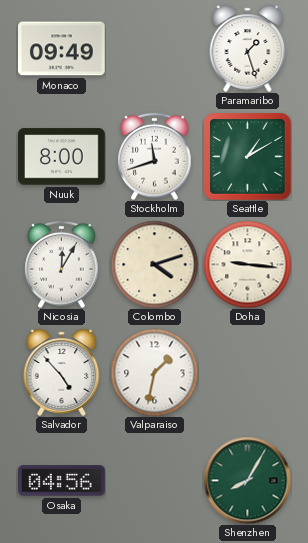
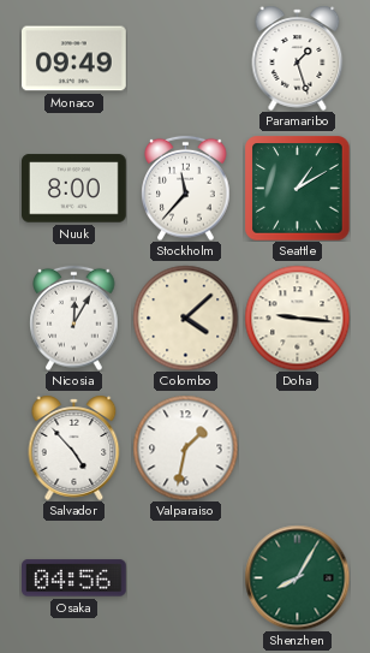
Stockholm: 11:42 -> 11:37
Colombo: 4:12 -> 4:08
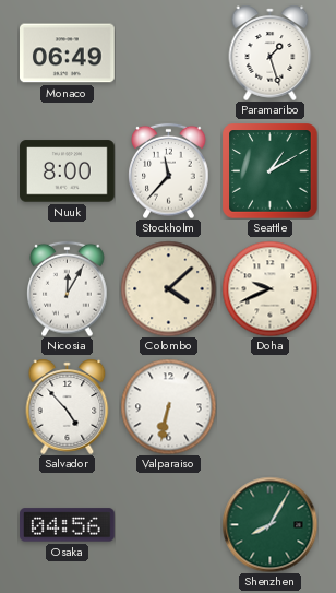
Monaco: 09:49 -> 06:49
Doha: 9:16 -> 9:41
Valparaiso: 1:32 -> 6:32
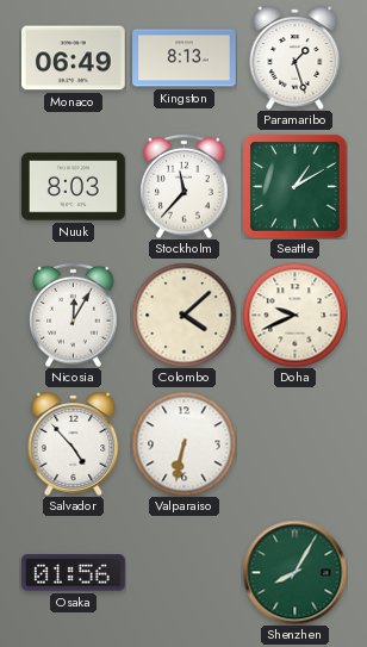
Kingston: none -> 8:13
Nuuk: 8:00 -> 8:03
Osaka: 04:56 -> 01:56
